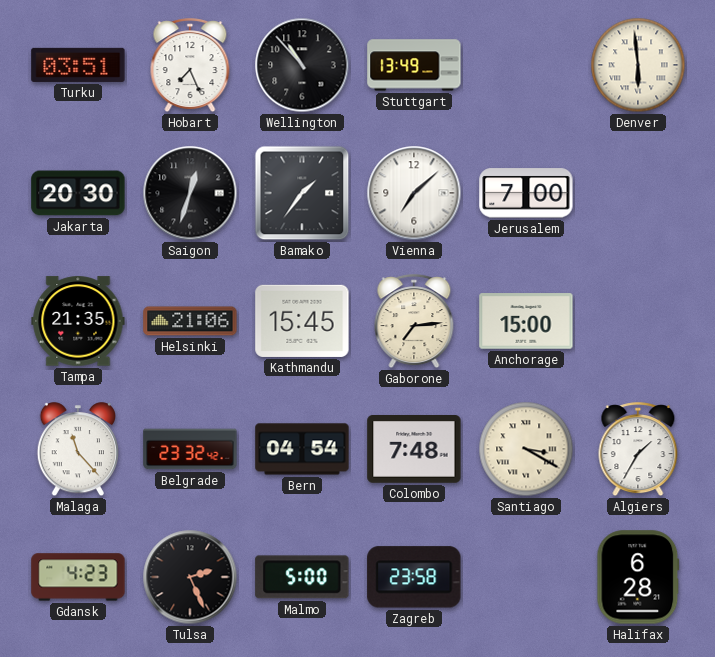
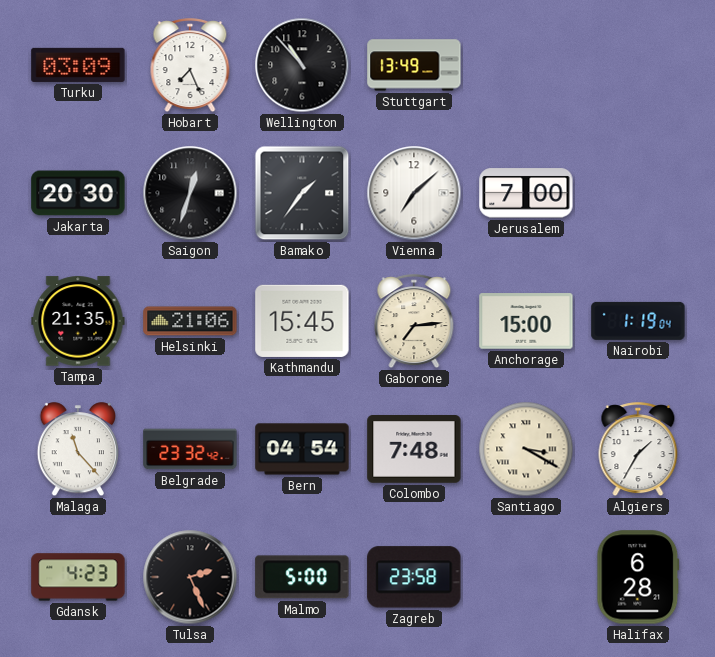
Turku: 03:51 -> 03:09
Denver: 5:59 -> none
Nairobi: none -> 1:19
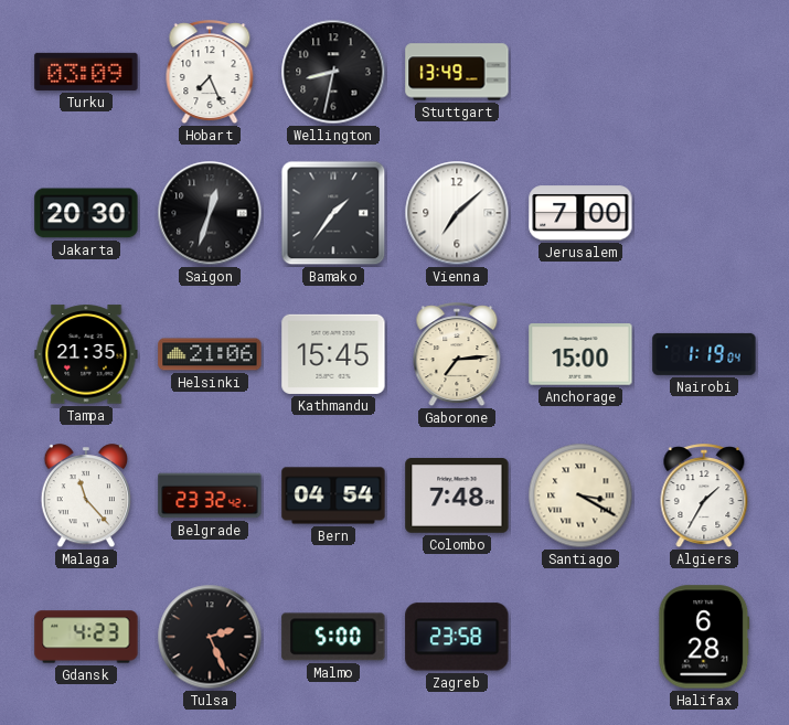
Wellington: 10:53 -> 8:32
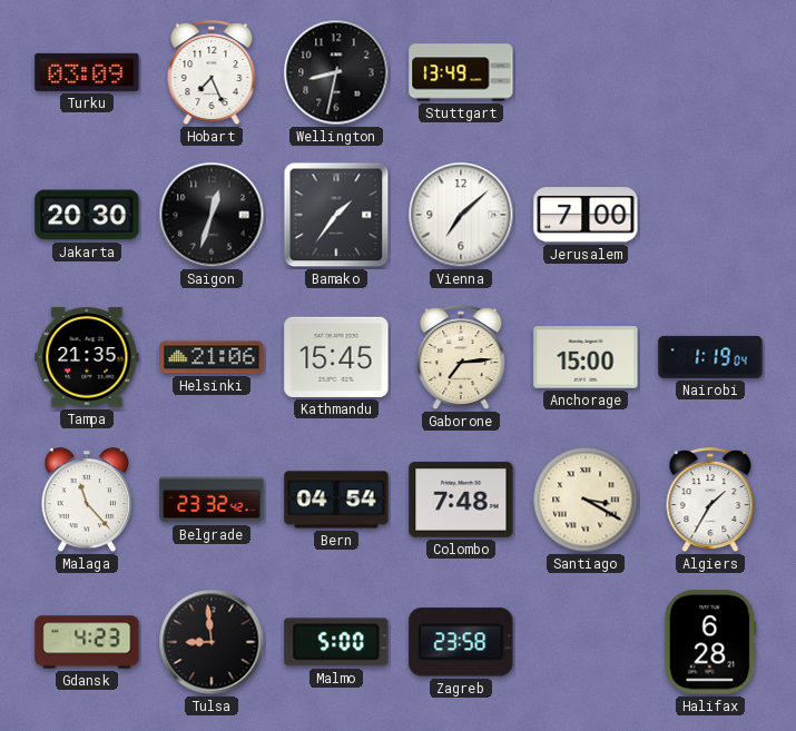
Tulsa: 2:26 -> 8:59
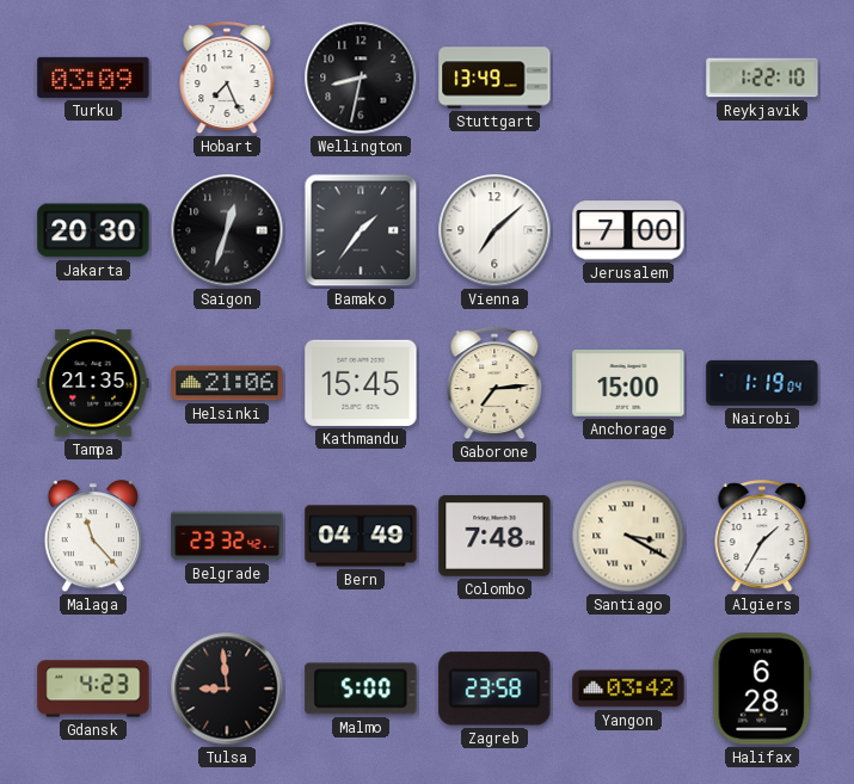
Reykjavik: none -> 1:22
Bern: 04:54 -> 04:49
Yangon: none -> 03:42
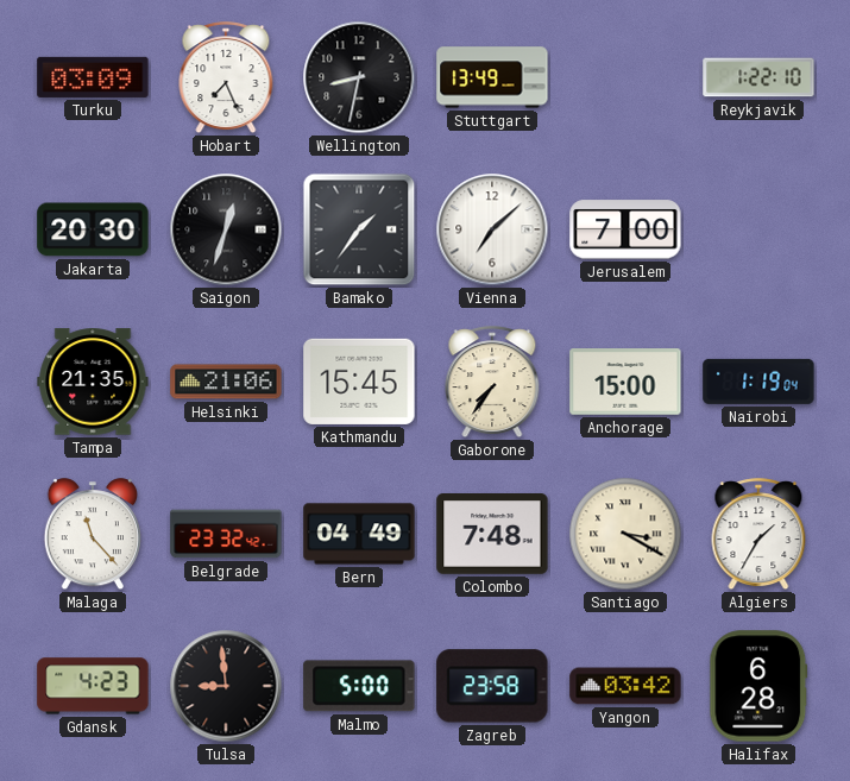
Gaborone: 7:14 -> 7:36
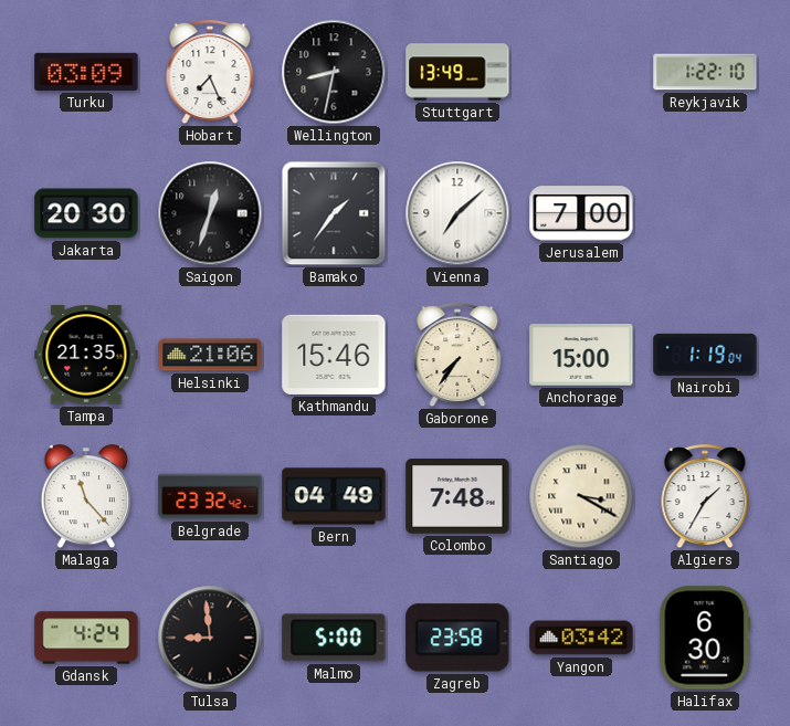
Kathmandu: 15:45 -> 15:46
Gdansk: 4:23 -> 4:24
Halifax: 6:28 -> 6:30
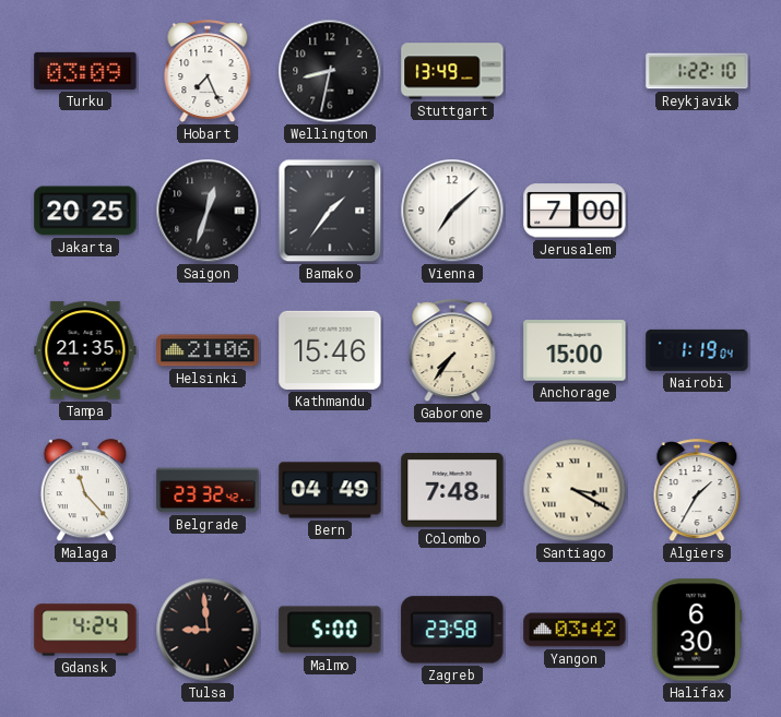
Jakarta: 20:30 -> 20:25
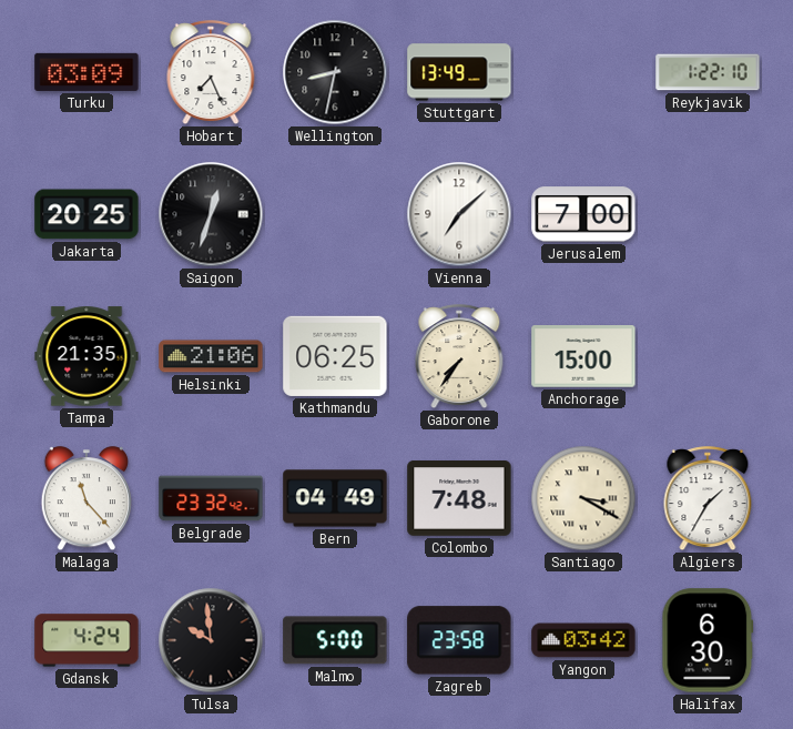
Bamako: 1:36 -> none
Kathmandu: 15:46 -> 06:25
Nairobi: 1:19 -> none
Tulsa: 8:59 -> 9:59
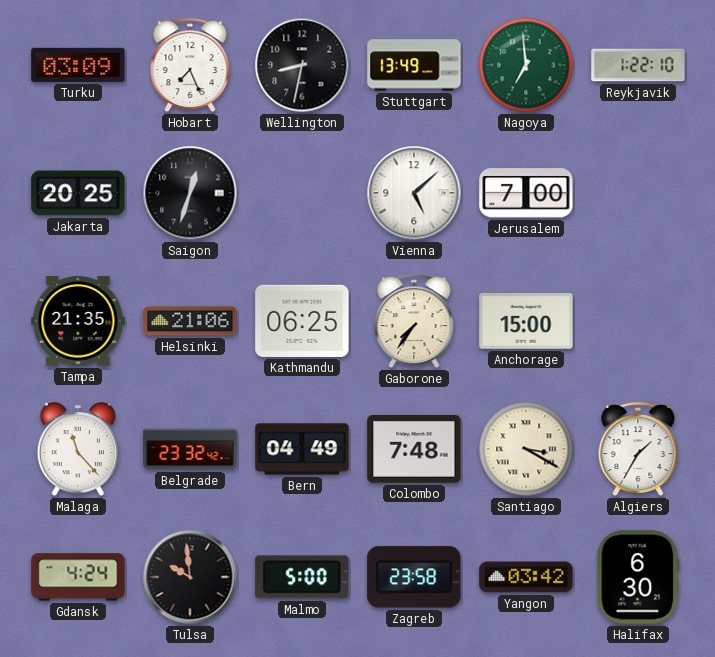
Nagoya: none -> 6:59
Vienna: 7:08 -> 5:08
